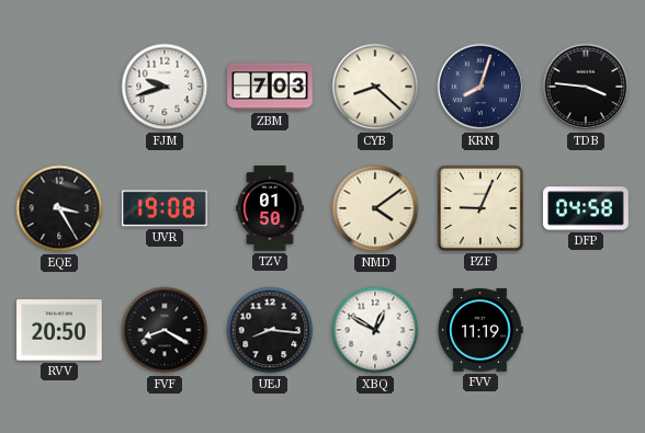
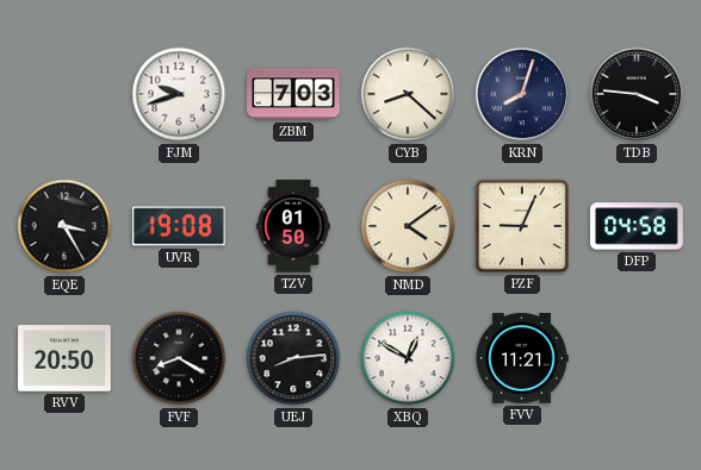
UEJ: 8:16 -> 8:14
FVV: 11:19 -> 11:21
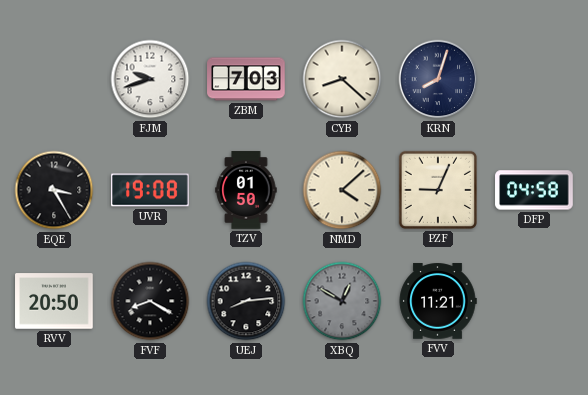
TDB: 3:46 -> none
NMD: 4:09 -> 4:08
XBQ dial: white -> grey
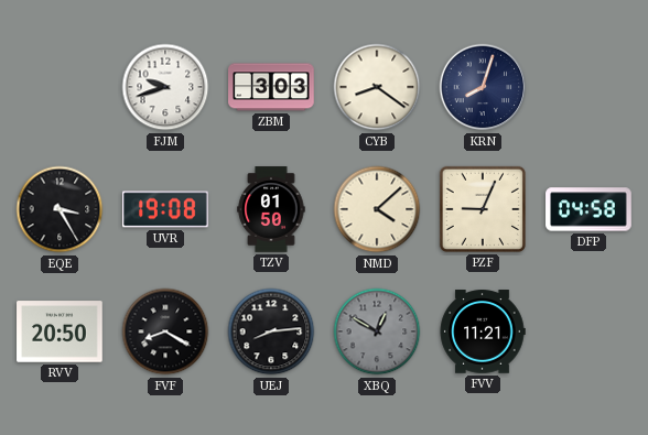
ZBM: 7:03 -> 3:03
CYB: 8:22 -> 8:21
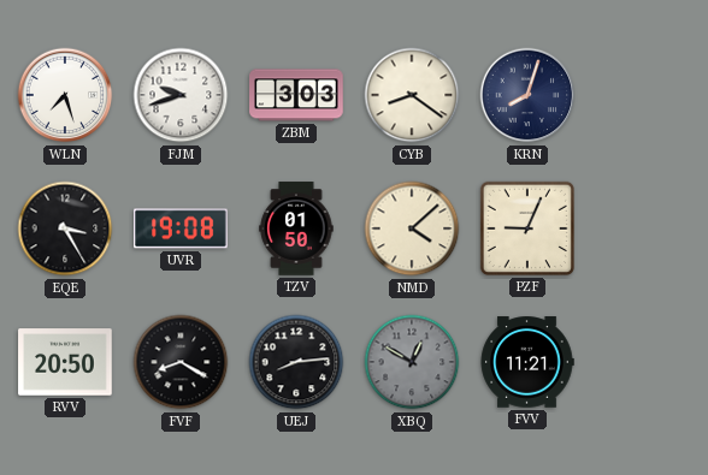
WLN: none -> 7:27
DFP: 04:58 -> none
